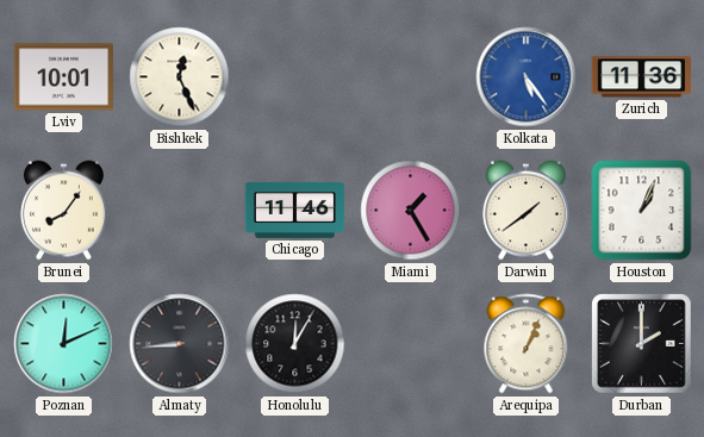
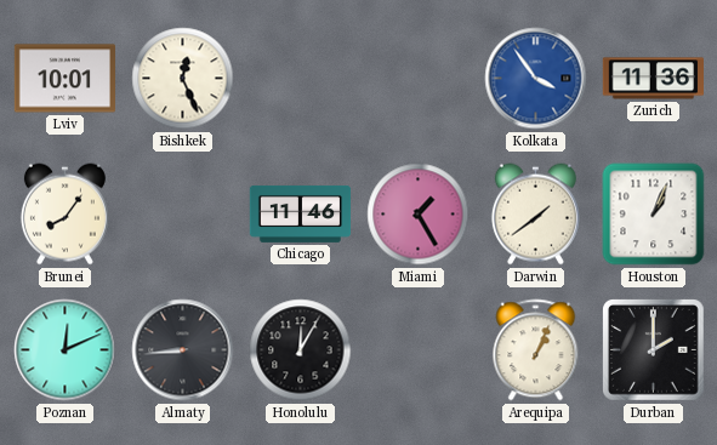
Kolkata: 5:24 -> 3:54
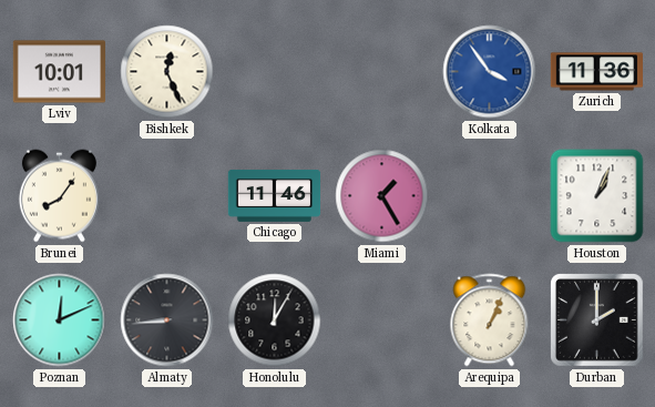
Darwin: 1:39 -> none
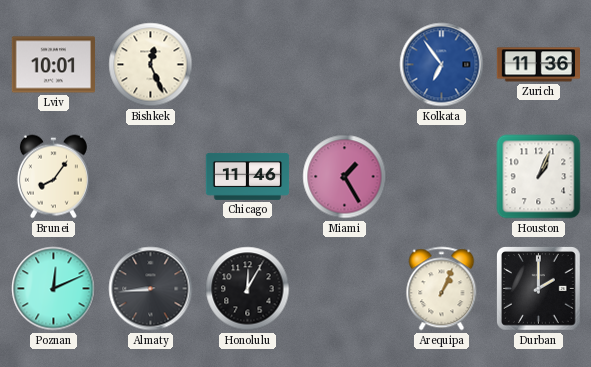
Kolkata: 3:54 -> 6:54
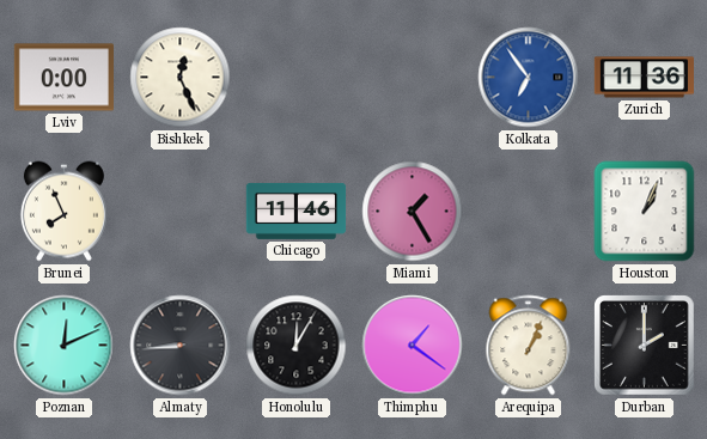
Lviv: 10:01 -> 0:00
Brunei: 8:06 -> 7:56
Thimphu: none -> 1:21
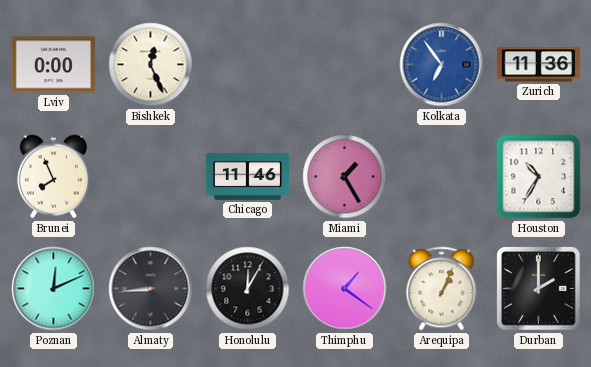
Houston: 1:04 -> 10:35
